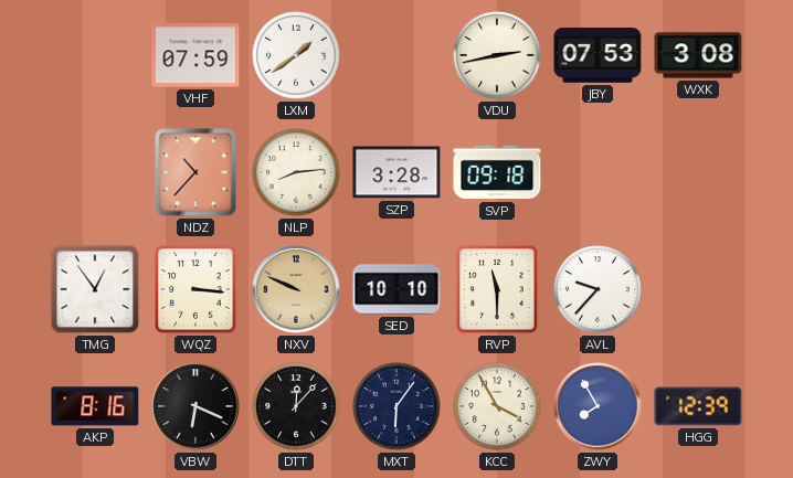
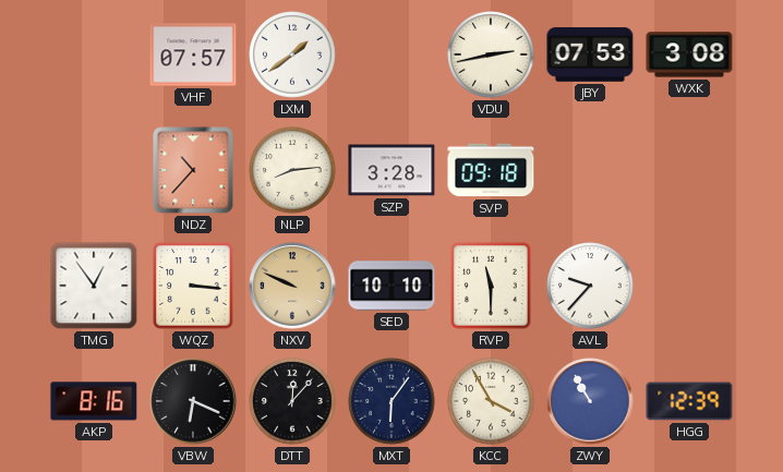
VHF: 07:59 -> 07:57
ZWY: 7:55 -> 10:55
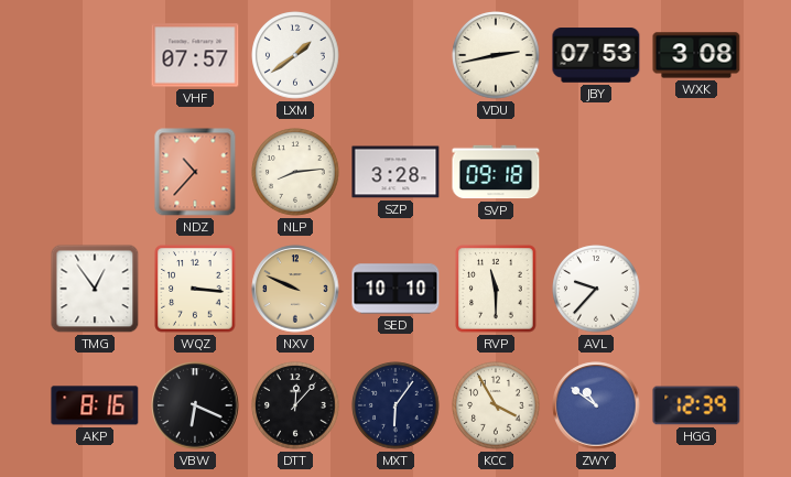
ZWY: 10:55 -> 10:51
